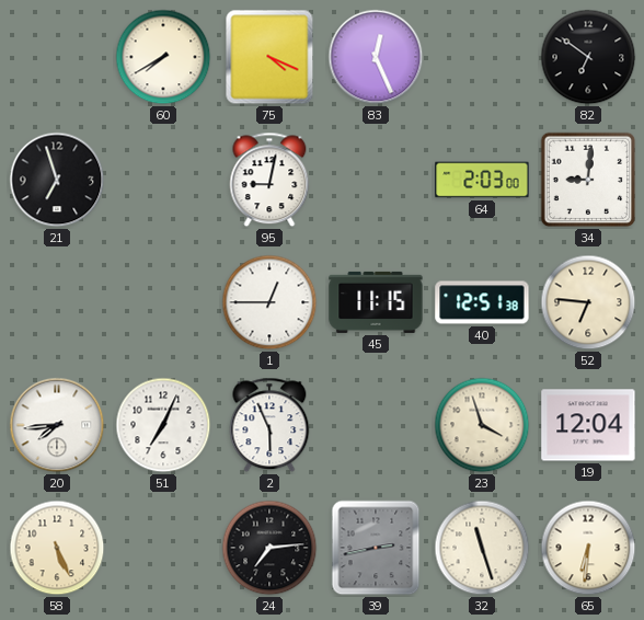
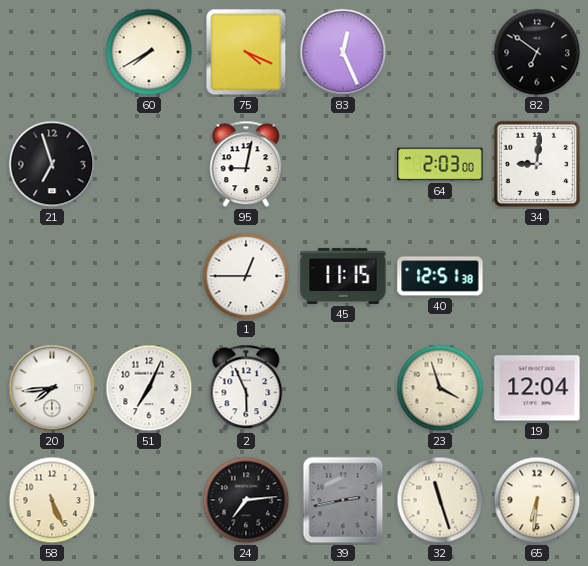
52: 6:46 -> none
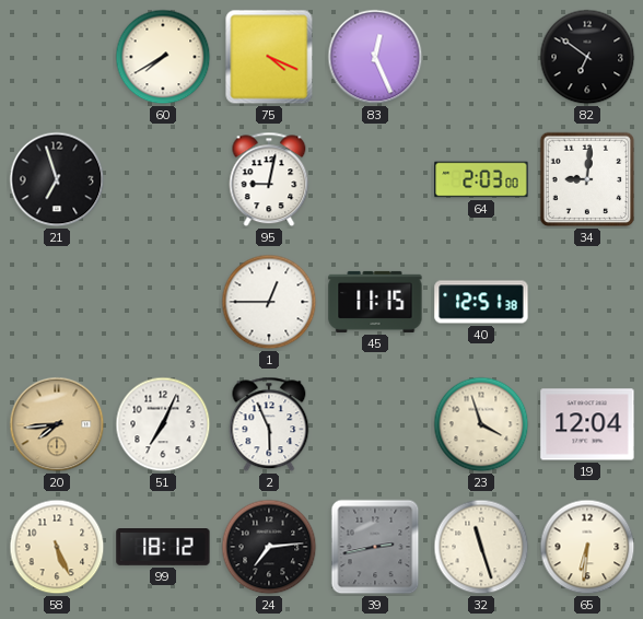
20 dial: white -> champagne
99: none -> 18:12
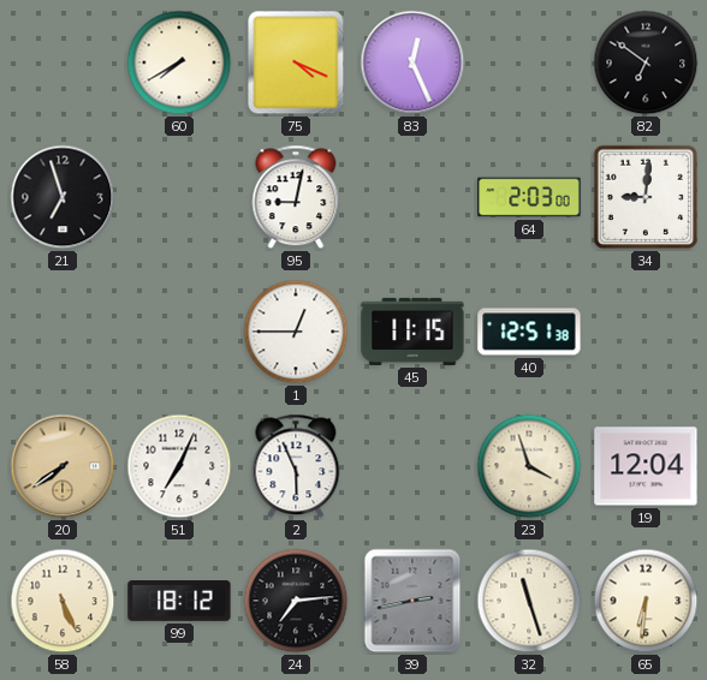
20: 7:44 -> 7:39
